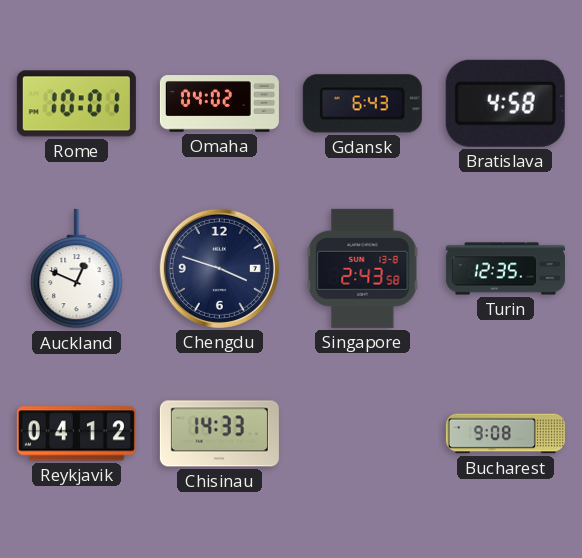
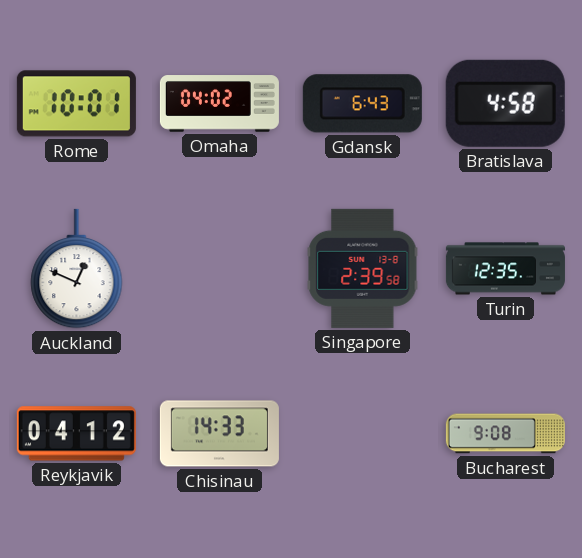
Chengdu: 3:48 -> none
Singapore: 2:43 -> 2:39
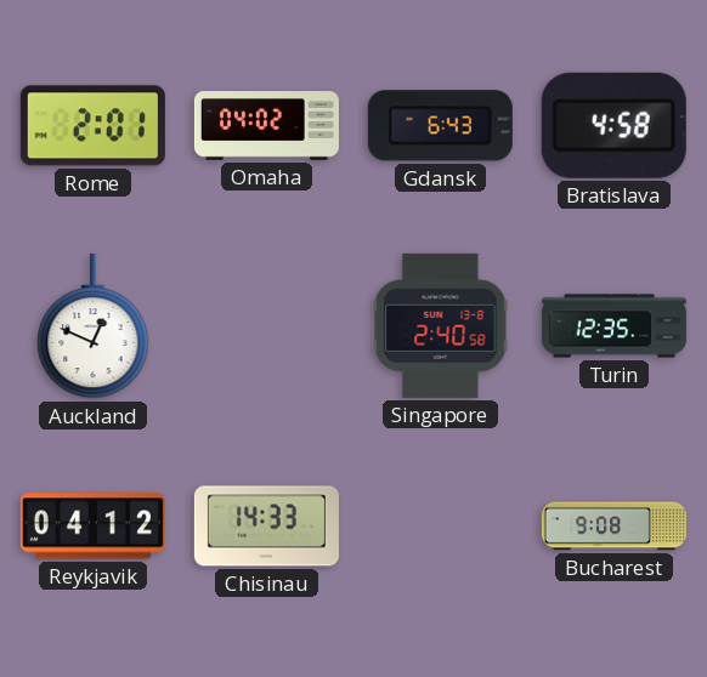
Rome: 10:01 -> 2:01
Singapore: 2:39 -> 2:40
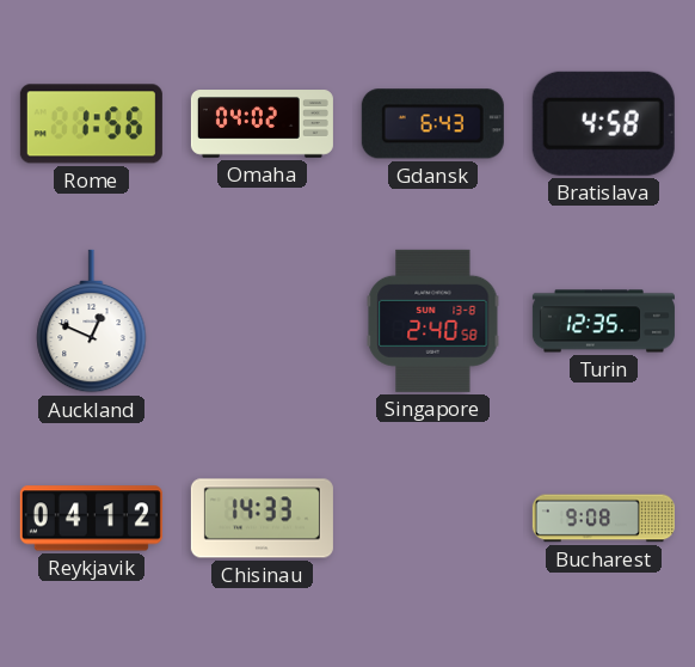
Rome: 2:01 -> 1:56
